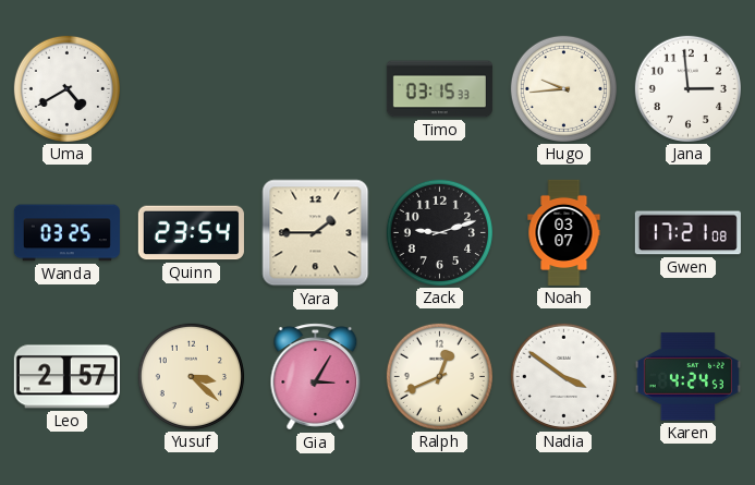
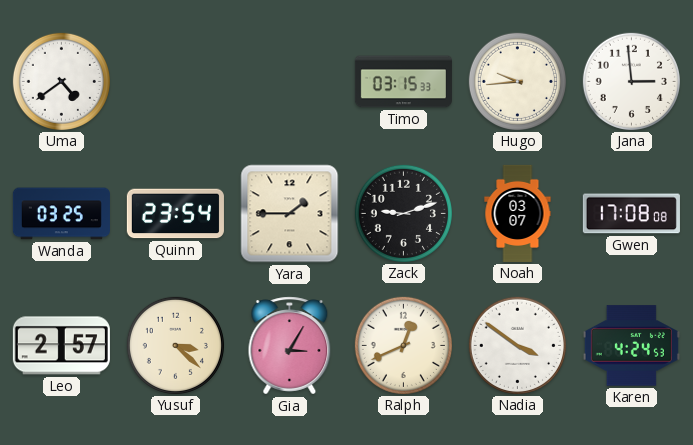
Uma: 4:40 -> 4:39
Gwen: 17:21 -> 17:08
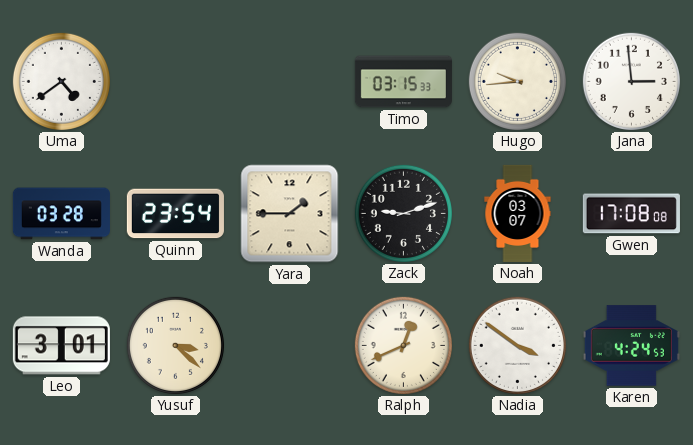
Wanda: 03:25 -> 03:28
Leo: 2:57 -> 3:01
Gia: 3:05 -> none
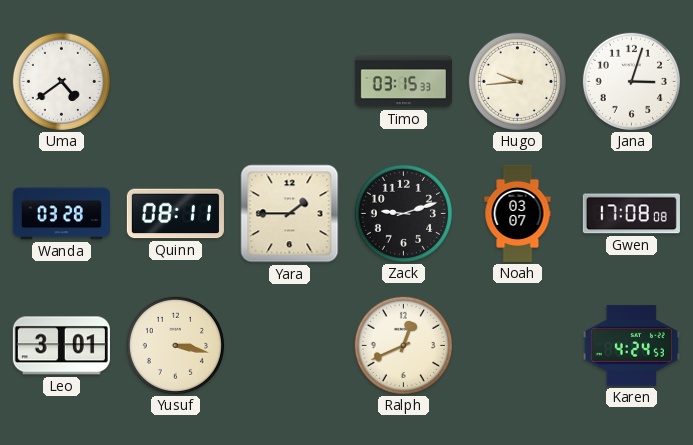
Jana: 2:59 -> 3:03
Quinn: 23:54 -> 08:11
Yusuf: 3:22 -> 3:17
Nadia: 3:51 -> none
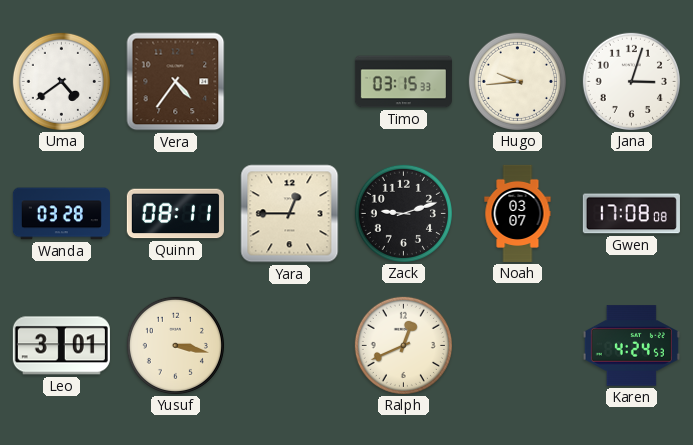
Vera: none -> 4:36
Yara: 1:45 -> 12:45
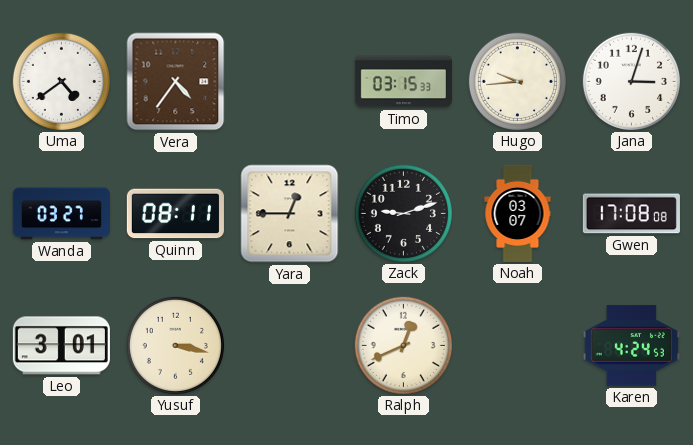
Wanda: 03:28 -> 03:27
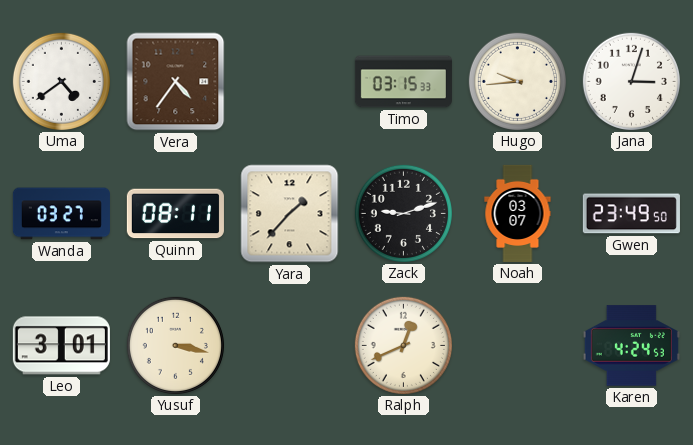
Yara: 12:45 -> 1:37
Gwen: 17:08 -> 23:49
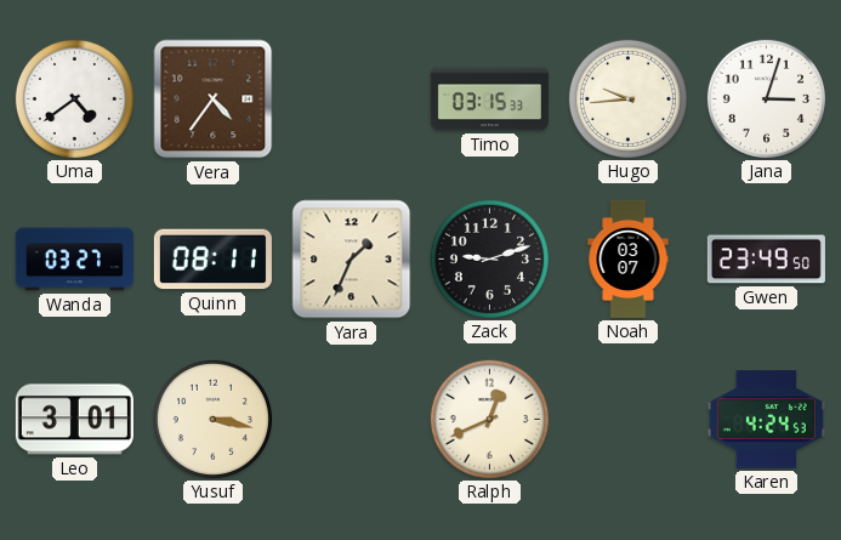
Yara: 1:37 -> 1:34
